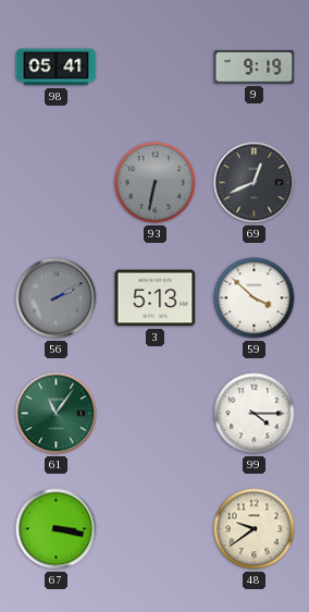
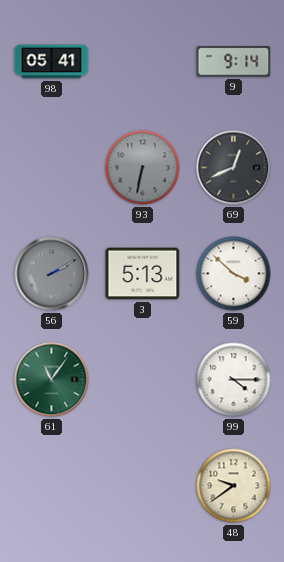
9: 9:19 -> 9:14
67: 3:17 -> none
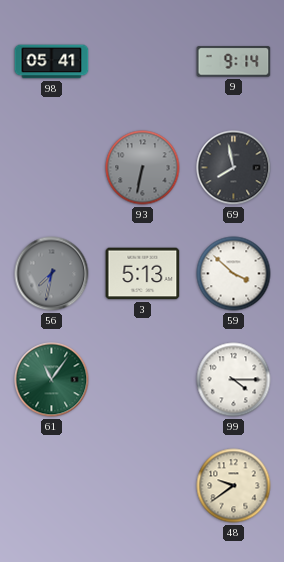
69: 12:41 -> 7:58
56: 2:10 -> 7:32
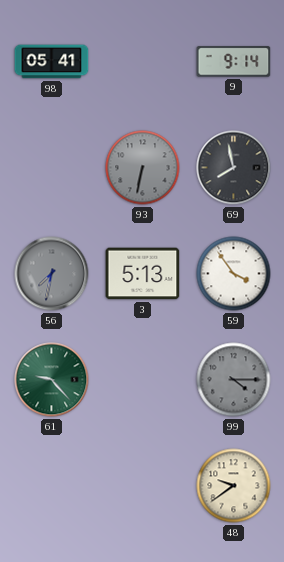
59: 3:52 -> 3:54
61: 11:06 -> 9:23
99 dial: white -> grey
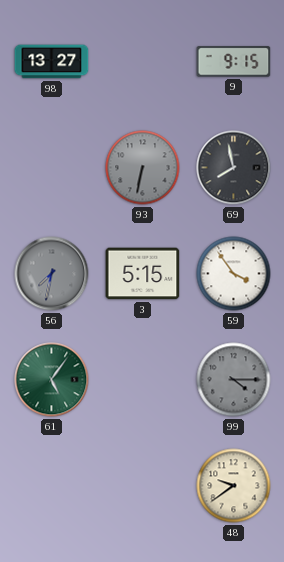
98: 05:41 -> 13:27
9: 9:14 -> 9:15
3: 5:13 -> 5:15
61: 9:23 -> 5:06
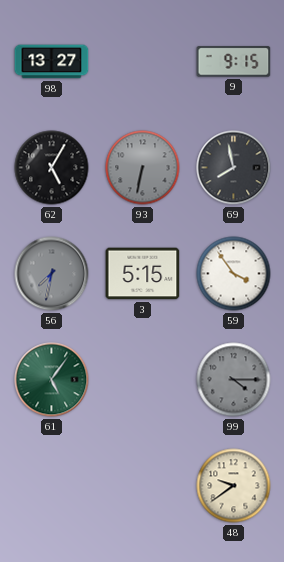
62: none -> 5:05
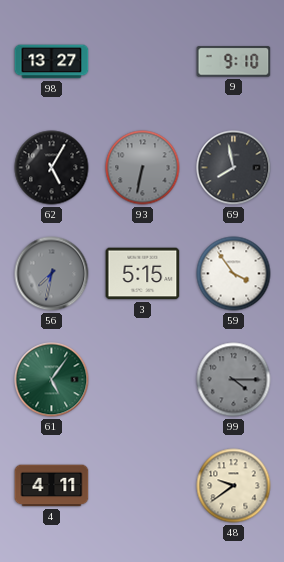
9: 9:15 -> 9:10
4: none -> 4:11
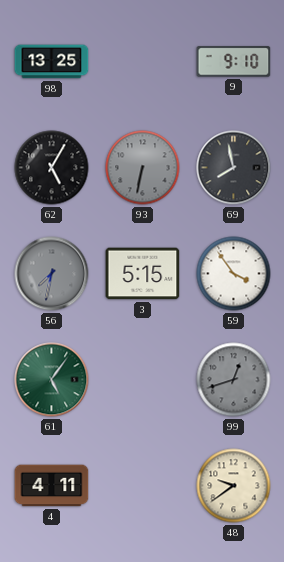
98: 13:27 -> 13:25
99: 4:15 -> 12:42
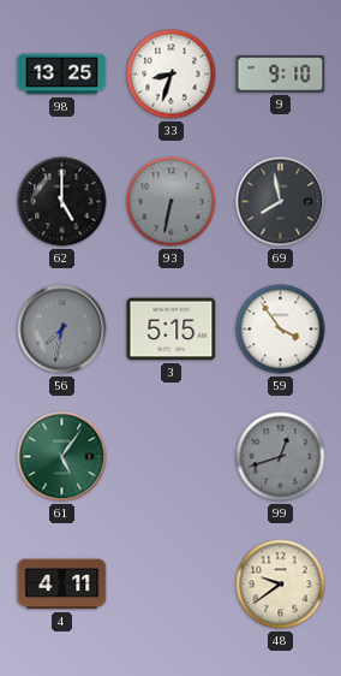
33: none -> 8:33
62: 5:05 -> 5:00
